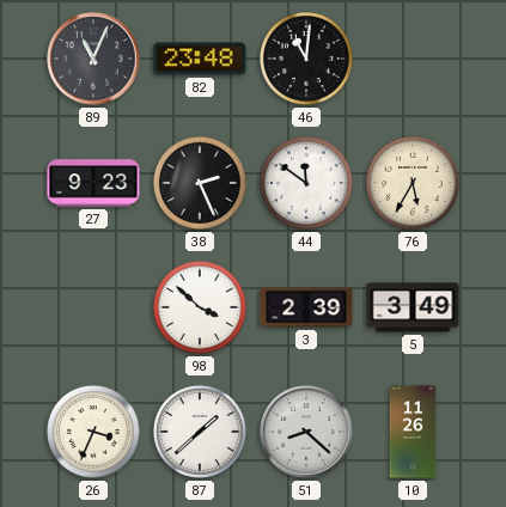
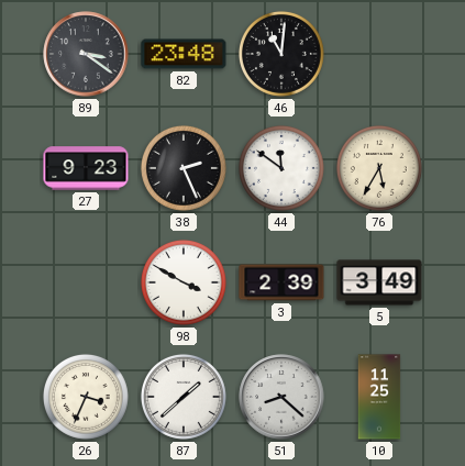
89: 11:04 -> 3:21
98: 3:52 -> 3:50
10: 11:26 -> 11:25
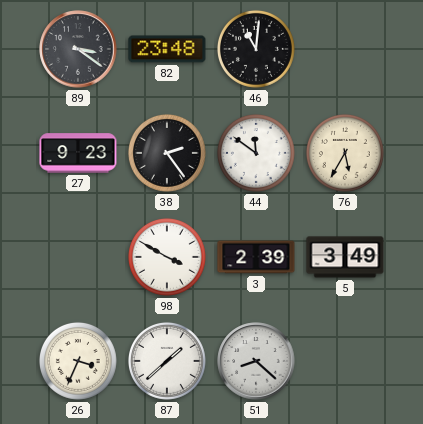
38: 2:26 -> 2:24
10: 11:25 -> none
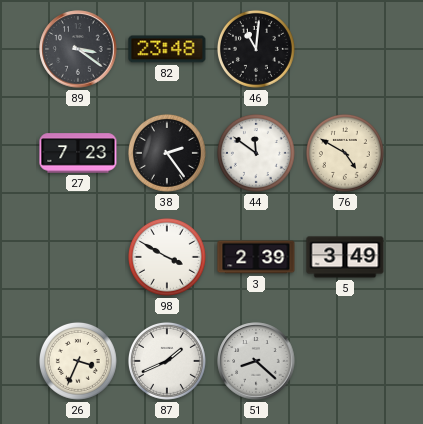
27: 9:23 -> 7:23
76: 5:35 -> 4:50
87: 1:38 -> 1:41
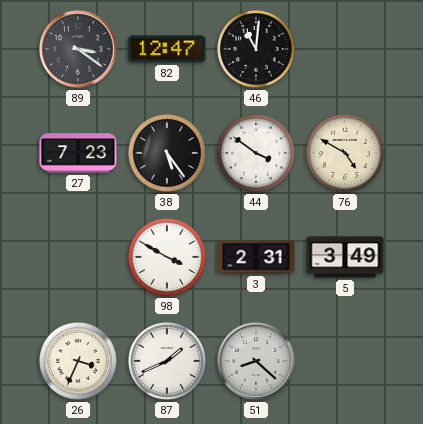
82: 23:48 -> 12:47
38: 2:24 -> 5:24
44: 11:51 -> 3:51
3: 2:39 -> 2:31
